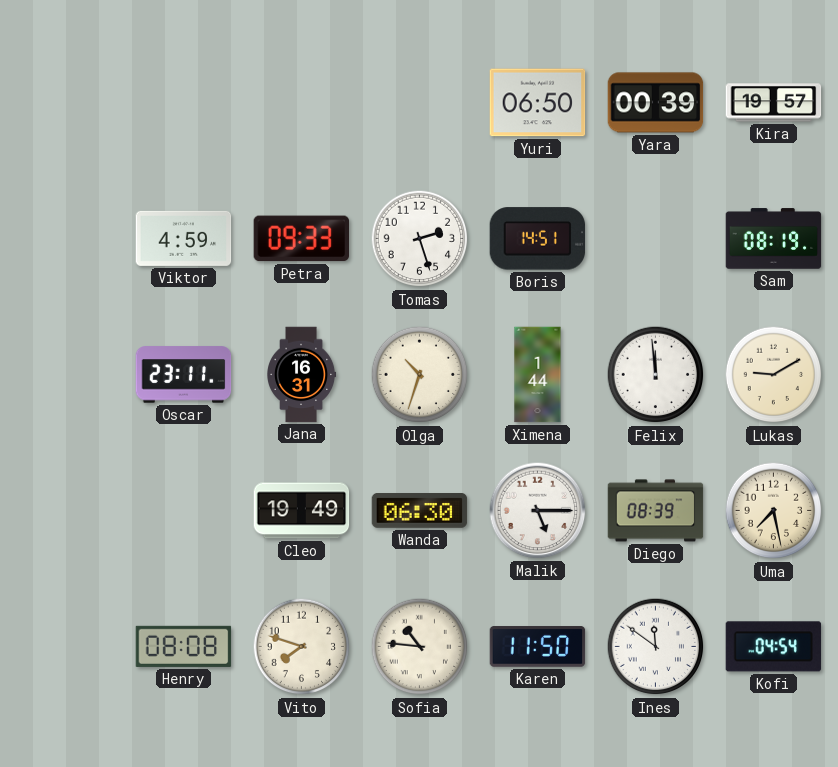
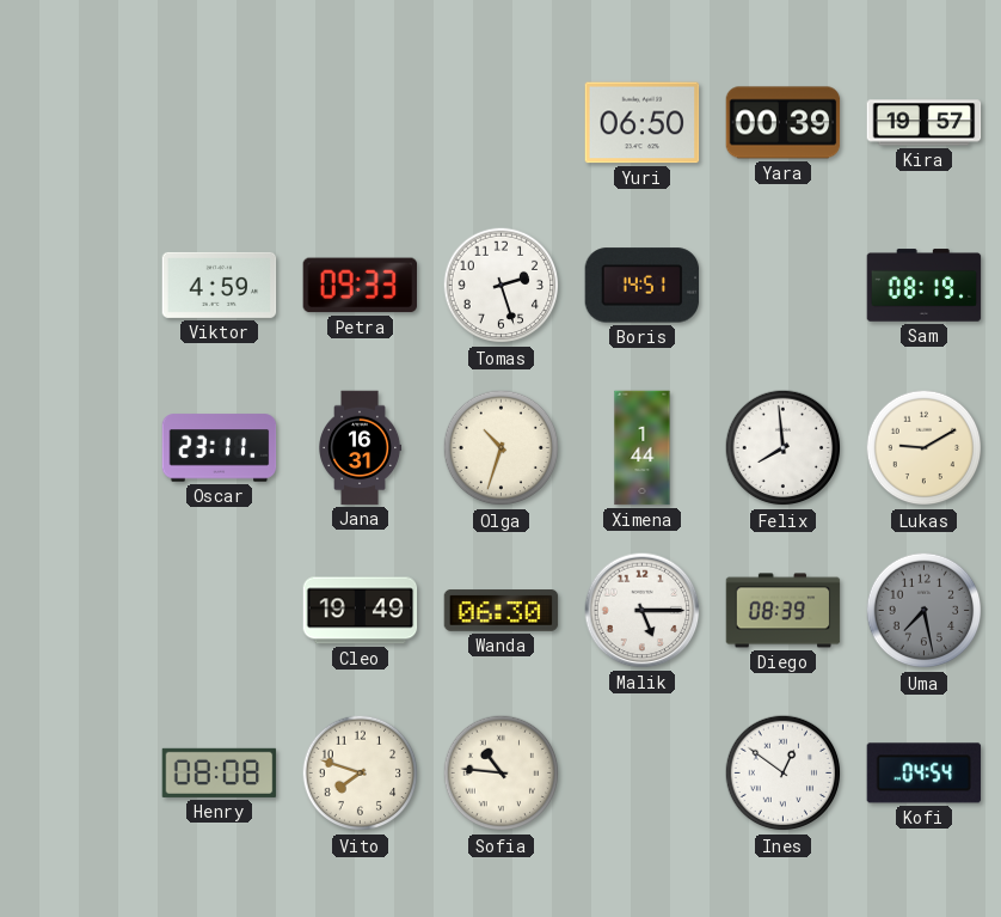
Felix: 11:59 -> 7:59
Uma dial: cream -> grey
Karen: 11:50 -> none
Ines: 11:51 -> 12:51
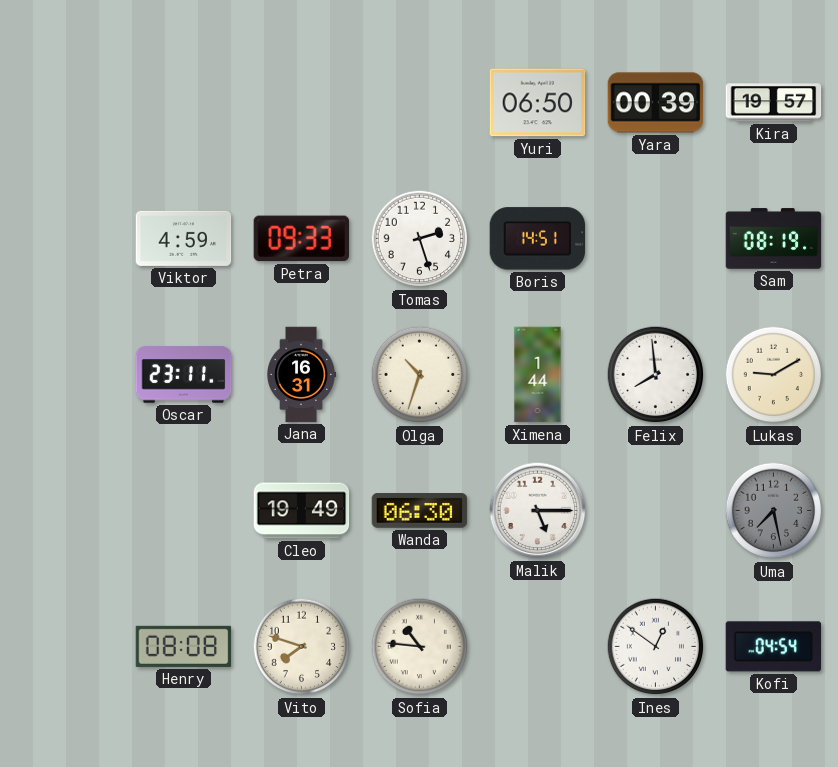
Diego: 08:39 -> none
